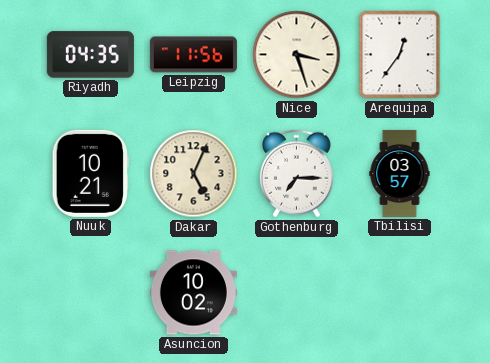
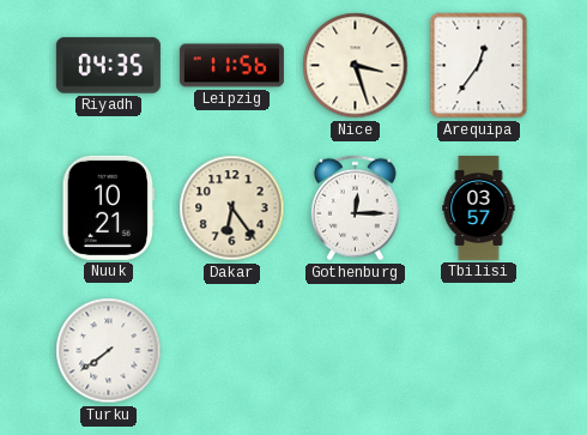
Dakar: 5:04 -> 6:24
Gothenburg: 7:15 -> 12:15
Turku: none -> 7:39
Asuncion: 10:02 -> none
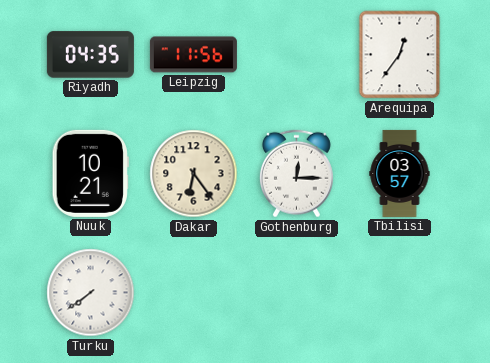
Nice: 3:27 -> none
